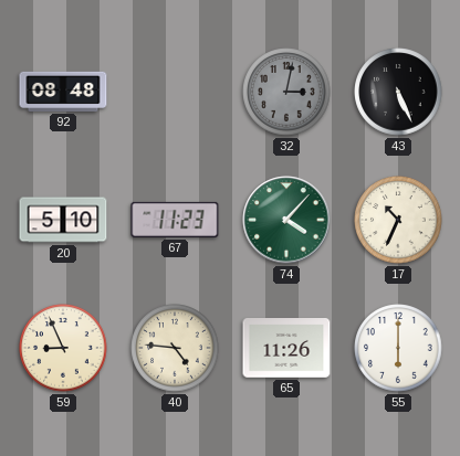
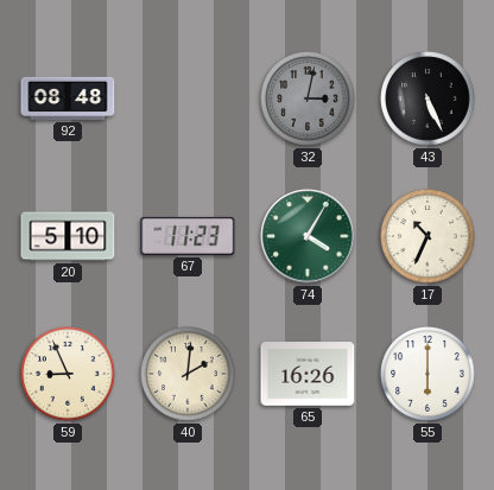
74: 4:07 -> 4:05
40: 4:46 -> 2:01
65: 11:26 -> 16:26
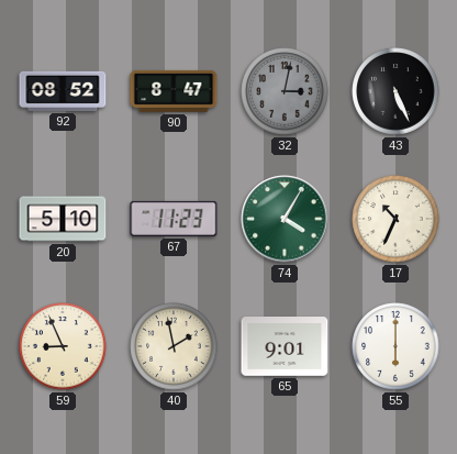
92: 08:48 -> 08:52
90: none -> 8:47
40: 2:01 -> 1:58
65: 16:26 -> 9:01
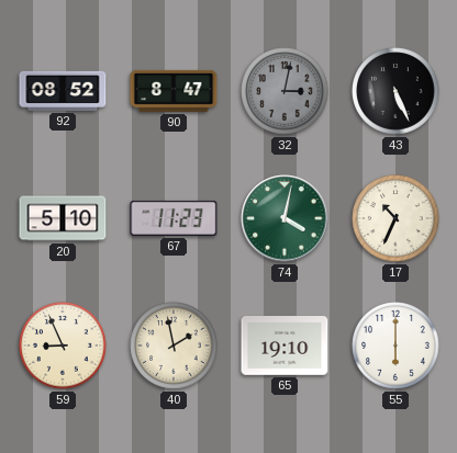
74: 4:05 -> 4:02
65: 9:01 -> 19:10
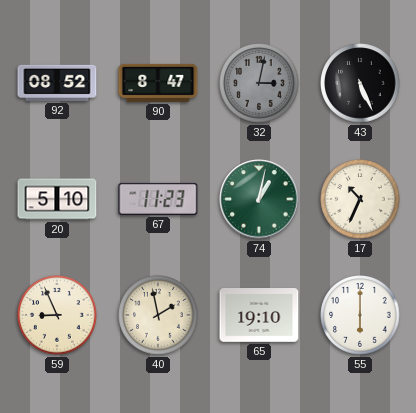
74: 4:02 -> 1:02
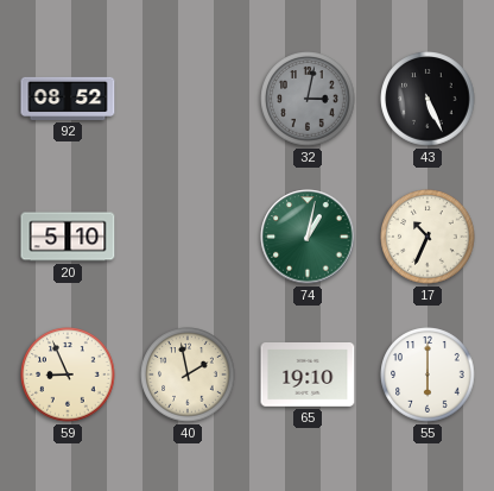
90: 8:47 -> none
67: 11:23 -> none
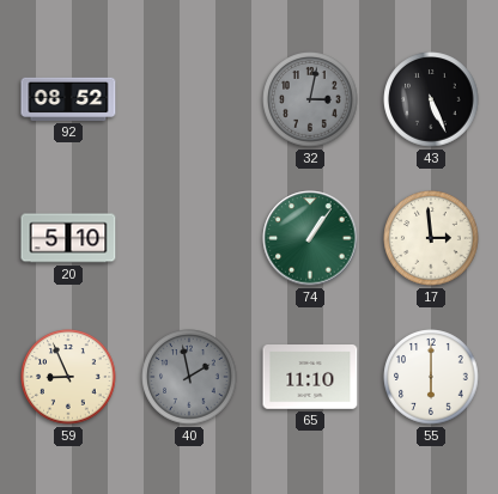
74: 1:02 -> 1:06
17: 10:34 -> 2:59
40 dial: cream -> grey
65: 19:10 -> 11:10
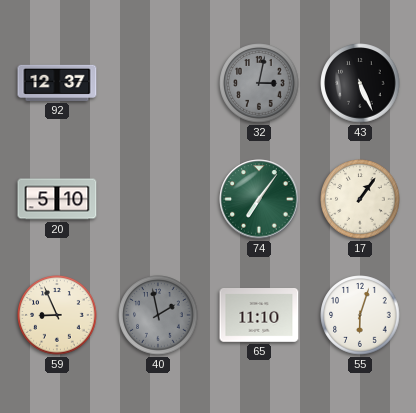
92: 08:52 -> 12:37
74: 1:06 -> 7:06
17: 2:59 -> 1:06
55: 6:00 -> 6:03
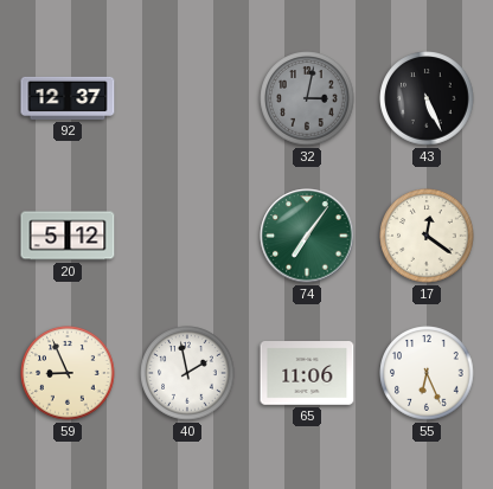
20: 5:10 -> 5:12
17: 1:06 -> 12:21
40 dial: grey -> white
65: 11:10 -> 11:06
55: 6:03 -> 6:26
